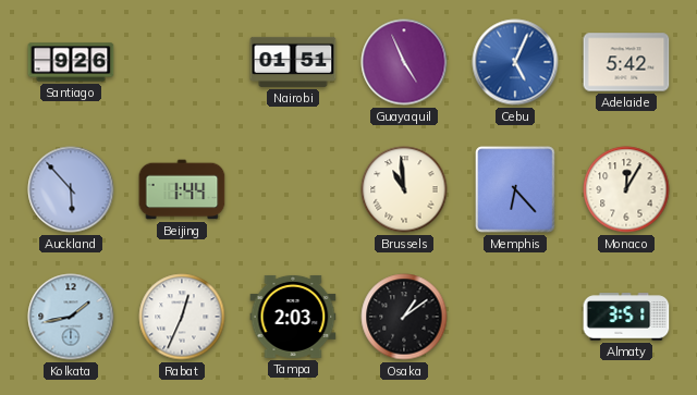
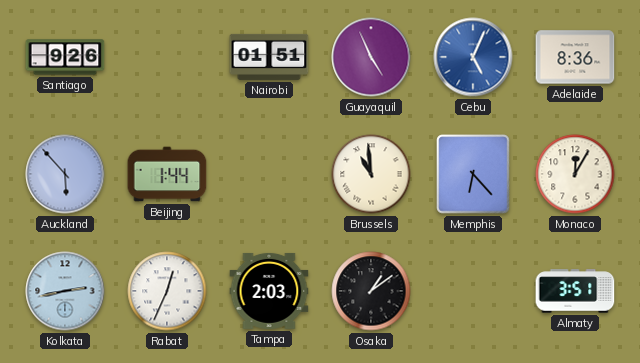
Adelaide: 5:42 -> 8:36
Kolkata: 1:43 -> 2:43
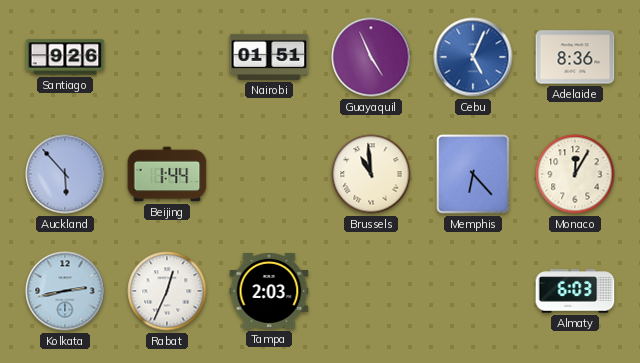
Osaka: 1:09 -> none
Almaty: 3:51 -> 6:03
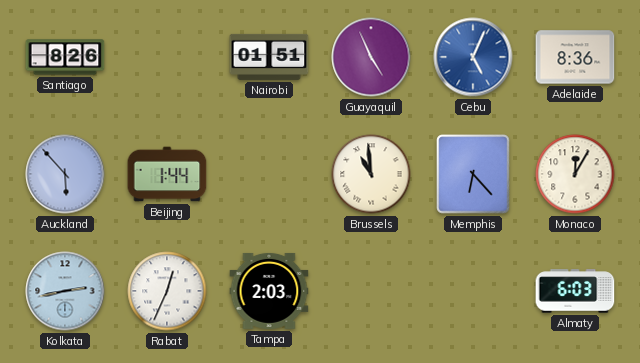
Santiago: 9:26 -> 8:26
